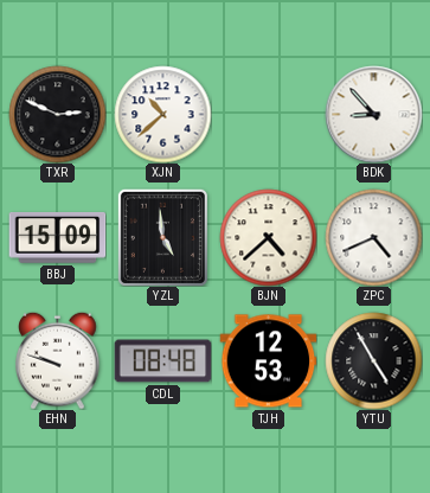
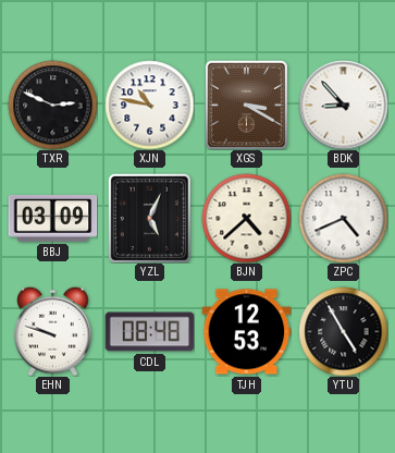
XJN: 10:38 -> 10:47
XGS: none -> 3:20
BBJ: 15:09 -> 03:09
YZL: 4:59 -> 5:04
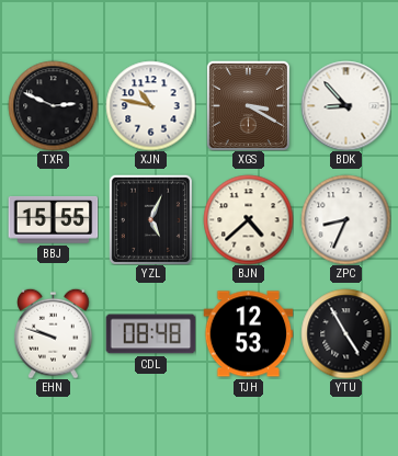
BBJ: 03:09 -> 15:55
ZPC: 4:41 -> 8:34
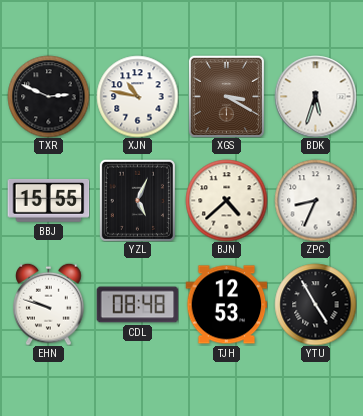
BDK: 8:53 -> 5:33
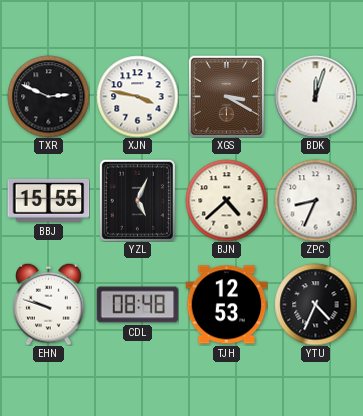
XJN: 10:47 -> 3:47
BDK: 5:33 -> 12:03
YTU: 4:55 -> 4:34
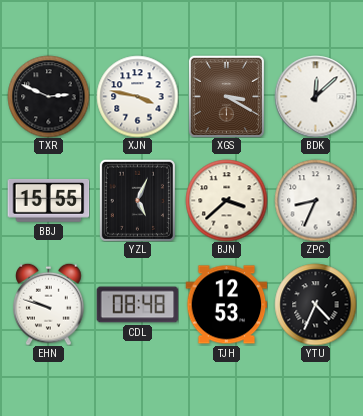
BDK: 12:03 -> 12:08
BJN: 4:38 -> 3:38
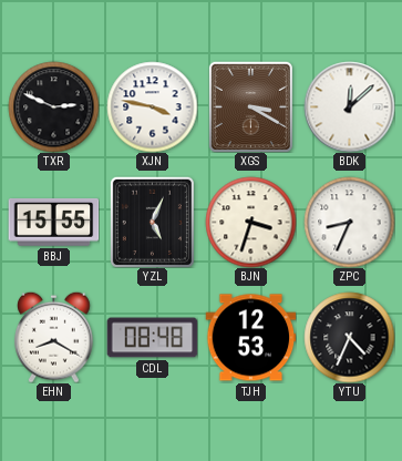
BJN: 3:38 -> 3:33
EHN: 9:48 -> 8:20
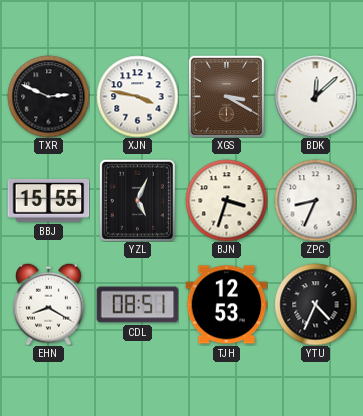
CDL: 08:48 -> 08:51
